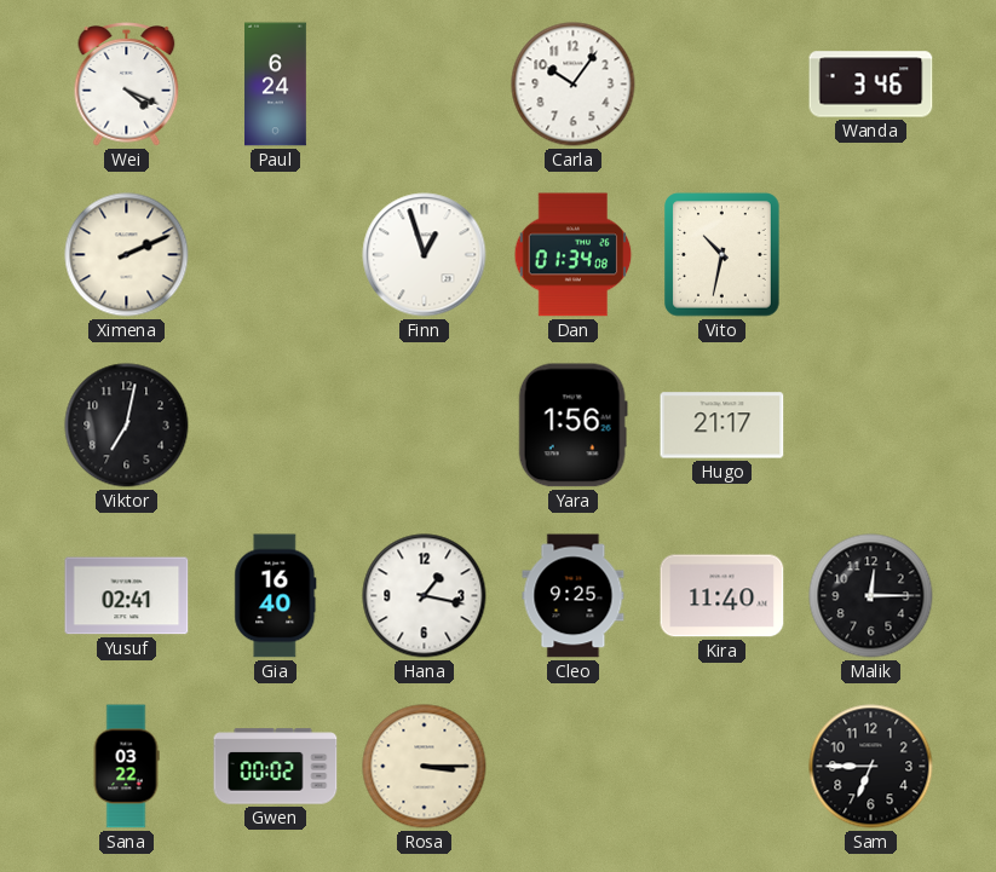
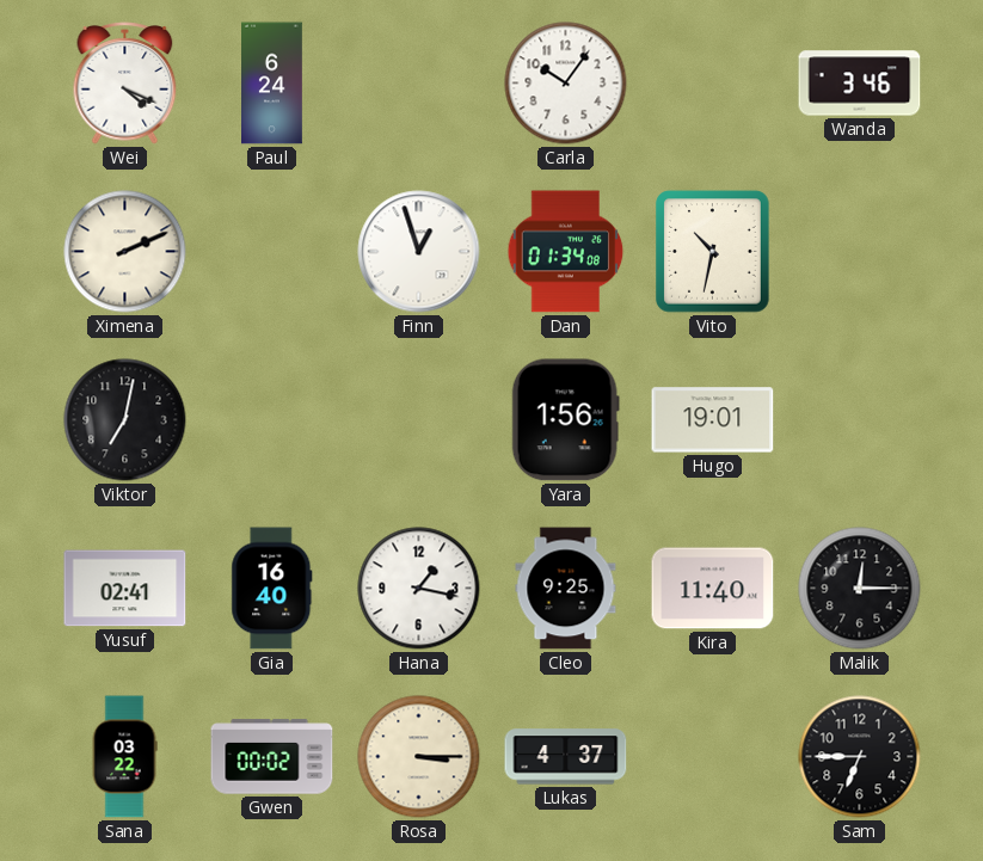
Hugo: 21:17 -> 19:01
Lukas: none -> 4:37
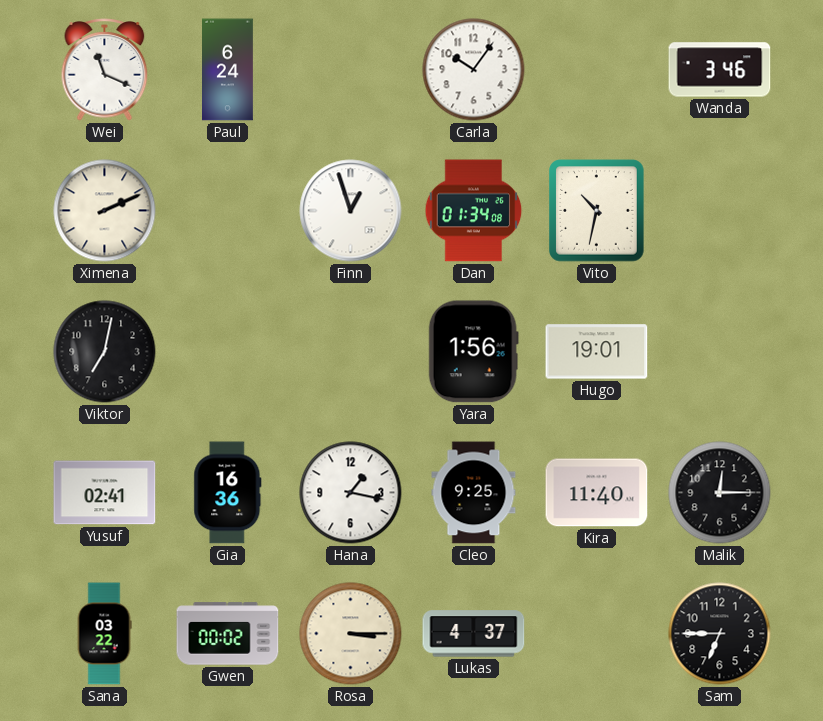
Wei: 4:19 -> 11:19
Gia: 16:40 -> 16:36
